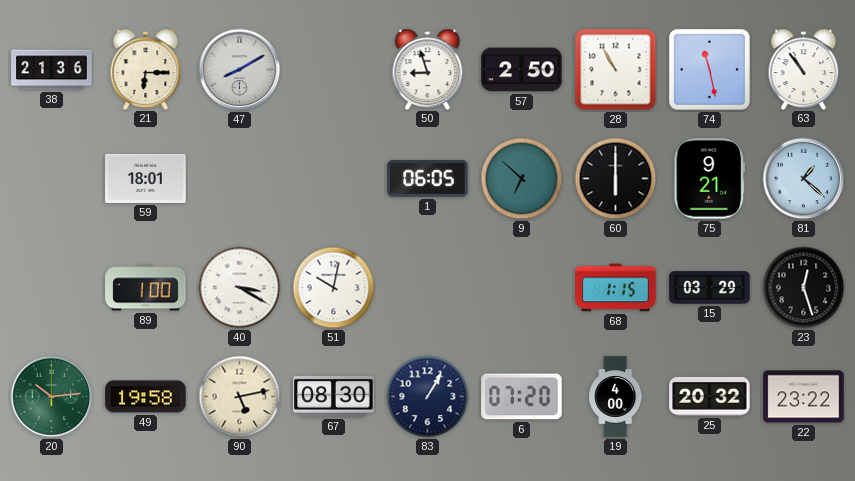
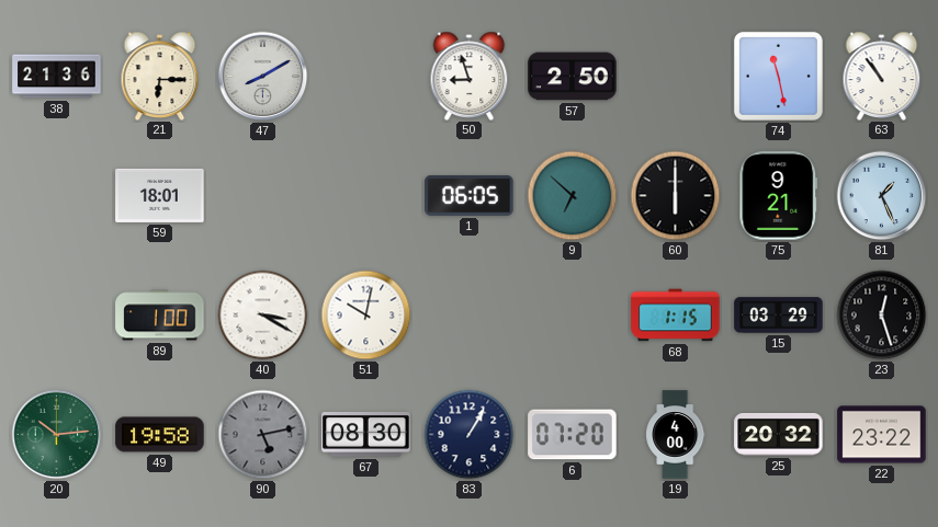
28: 10:55 -> none
81: 1:22 -> 1:26
90 dial: cream -> grey
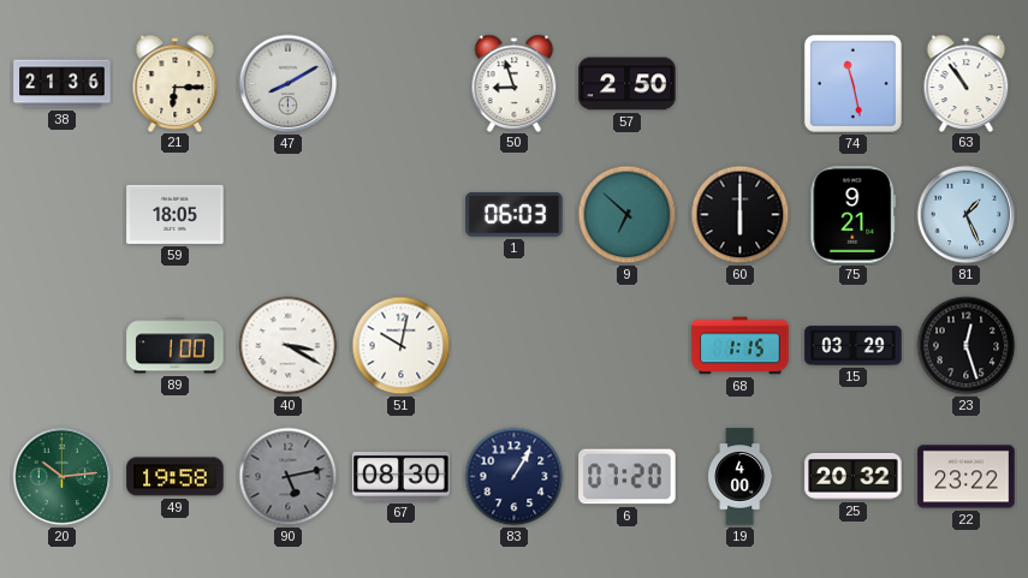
59: 18:01 -> 18:05
1: 06:05 -> 06:03
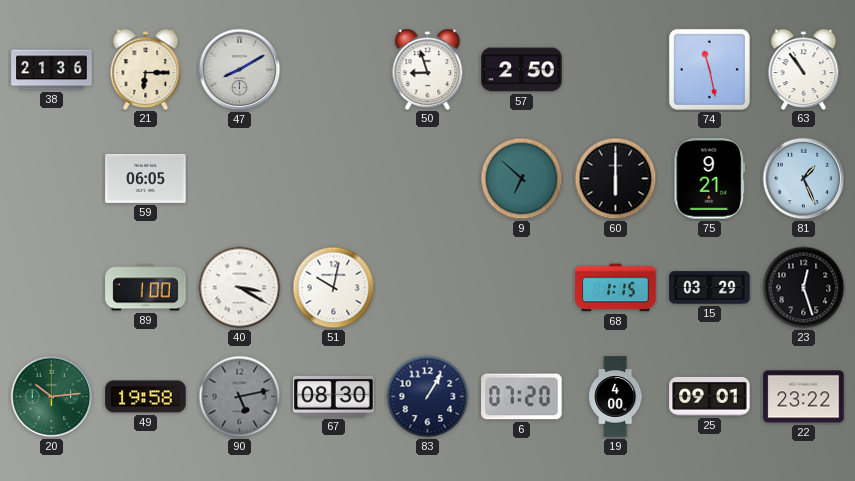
59: 18:05 -> 06:05
1: 06:03 -> none
25: 20:32 -> 09:01
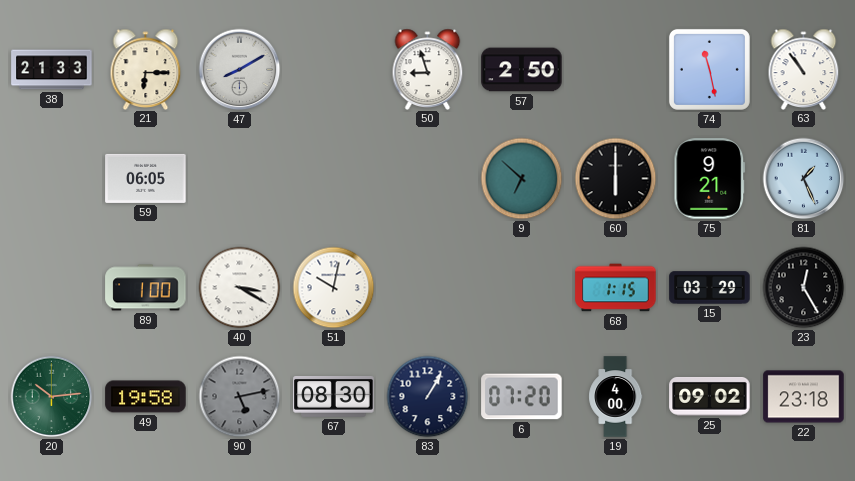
38: 21:36 -> 21:33
23: 12:27 -> 12:25
25: 09:01 -> 09:02
22: 23:22 -> 23:18
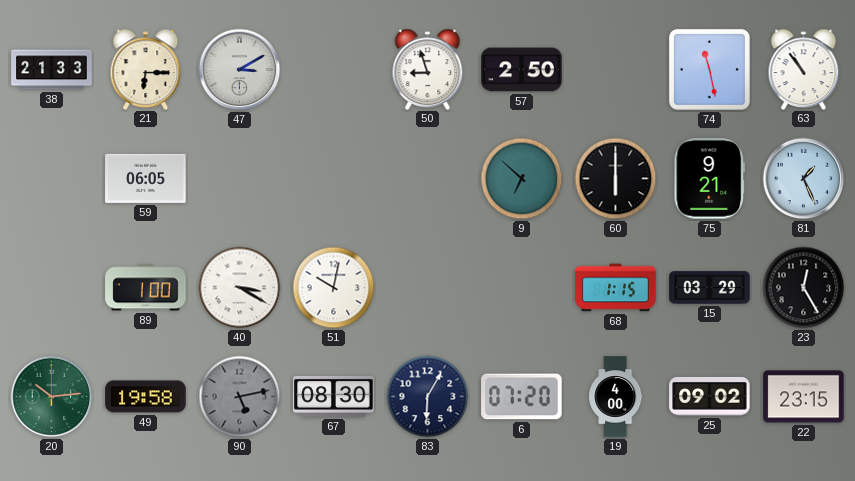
47: 8:10 -> 3:10
83: 1:05 -> 6:05
22: 23:18 -> 23:15
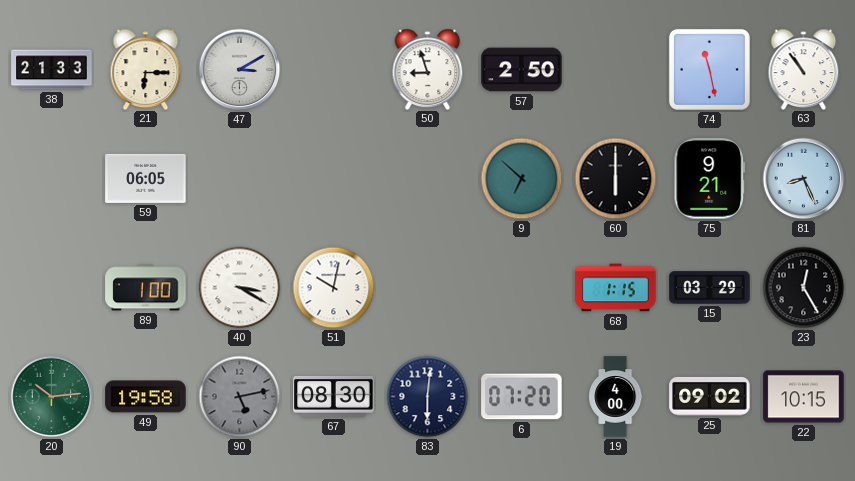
81: 1:26 -> 8:26
83: 6:05 -> 6:01
22: 23:15 -> 10:15
